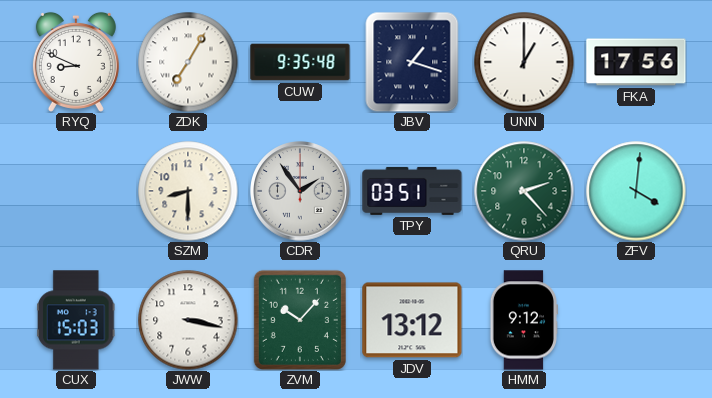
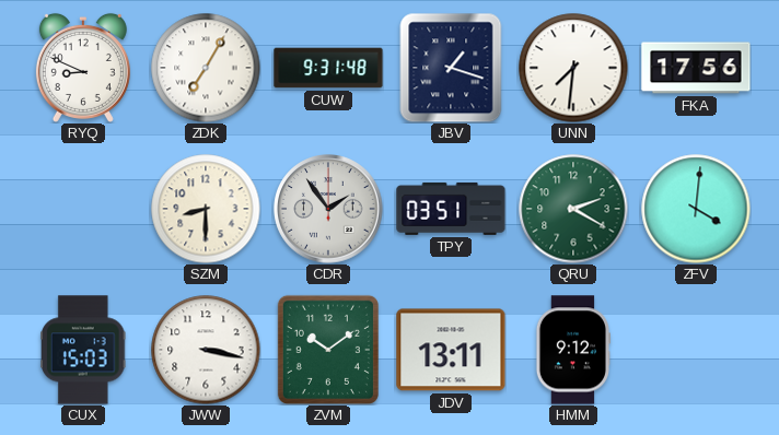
CUW: 9:35 -> 9:31
UNN: 1:00 -> 7:31
QRU: 2:23 -> 2:20
ZVM: 10:07 -> 10:09
JDV: 13:12 -> 13:11
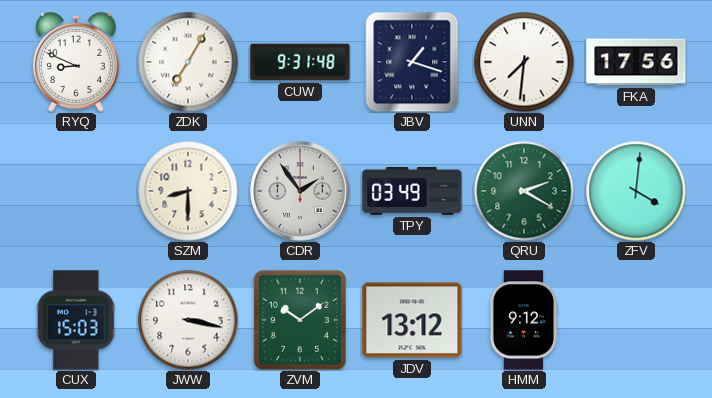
TPY: 03:51 -> 03:49
JDV: 13:11 -> 13:12
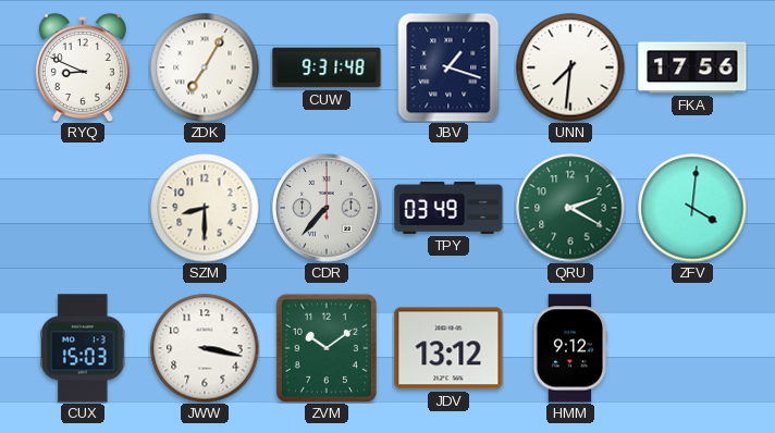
CDR: 1:54 -> 7:37
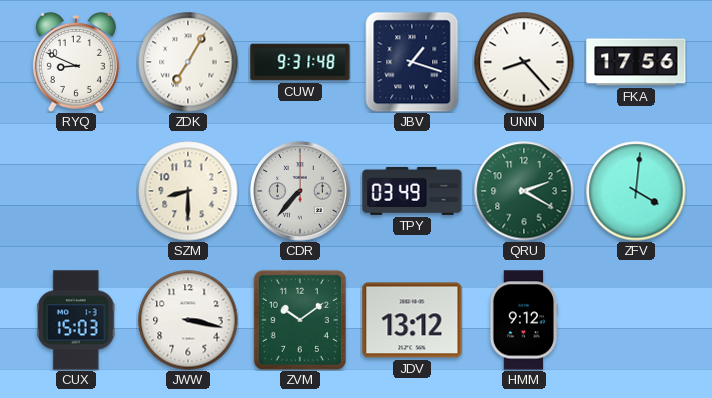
UNN: 7:31 -> 8:23
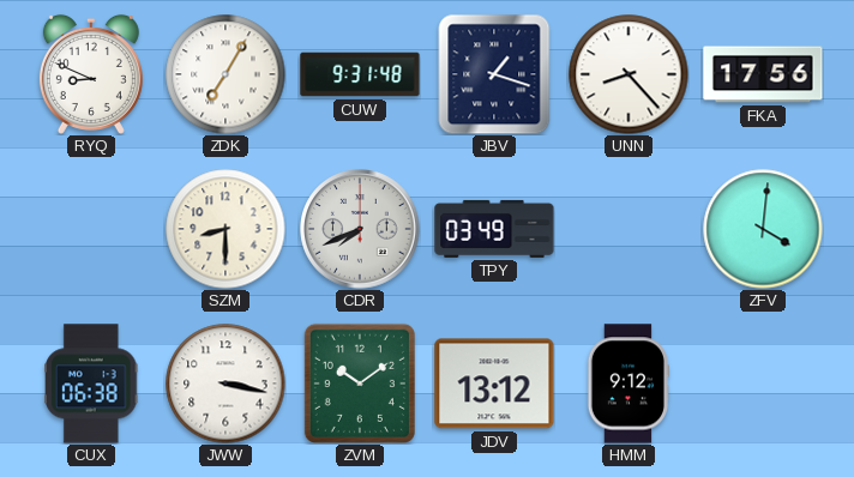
CDR: 7:37 -> 7:41
QRU: 2:20 -> none
CUX: 15:03 -> 06:38
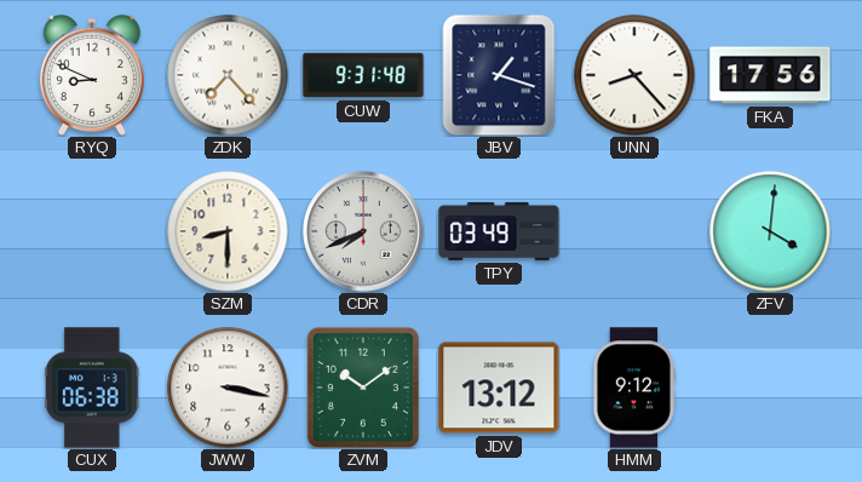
ZDK: 7:05 -> 7:23
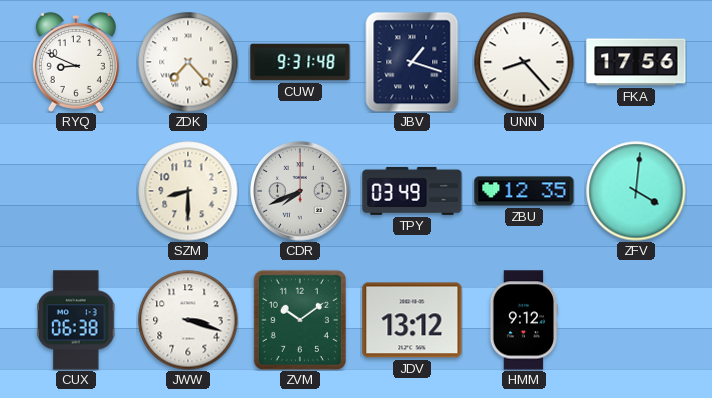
ZBU: none -> 12:35
JWW: 3:17 -> 3:18
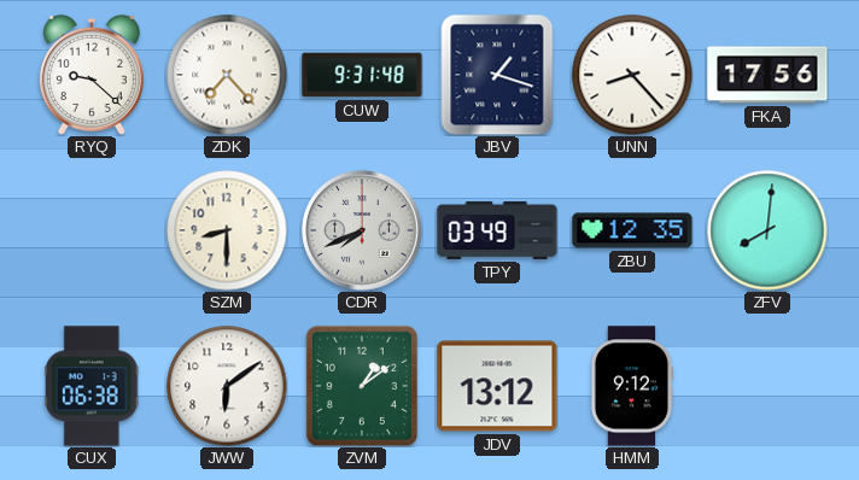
RYQ: 8:49 -> 9:22
ZFV: 4:01 -> 8:01
JWW: 3:18 -> 6:09
ZVM: 10:09 -> 1:09
